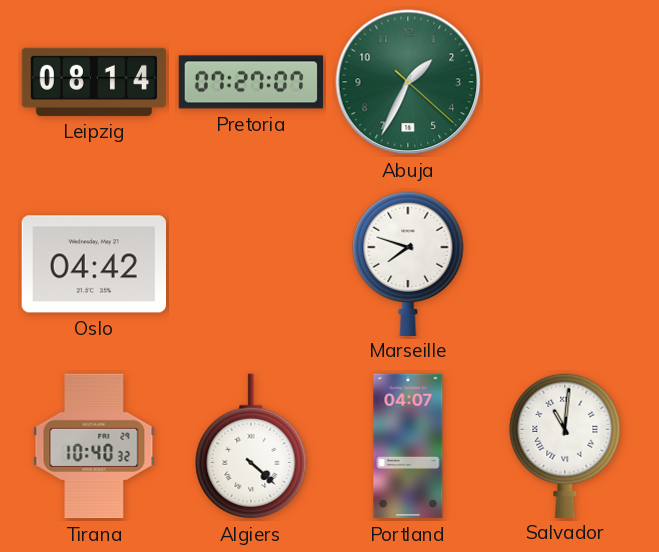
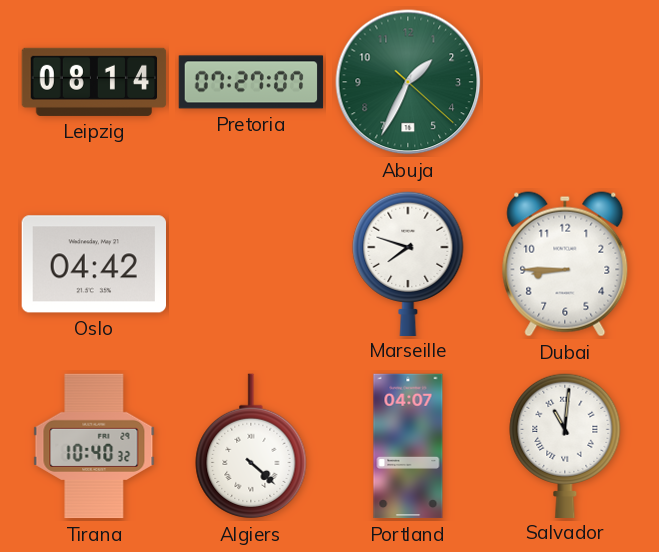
Dubai: none -> 8:45
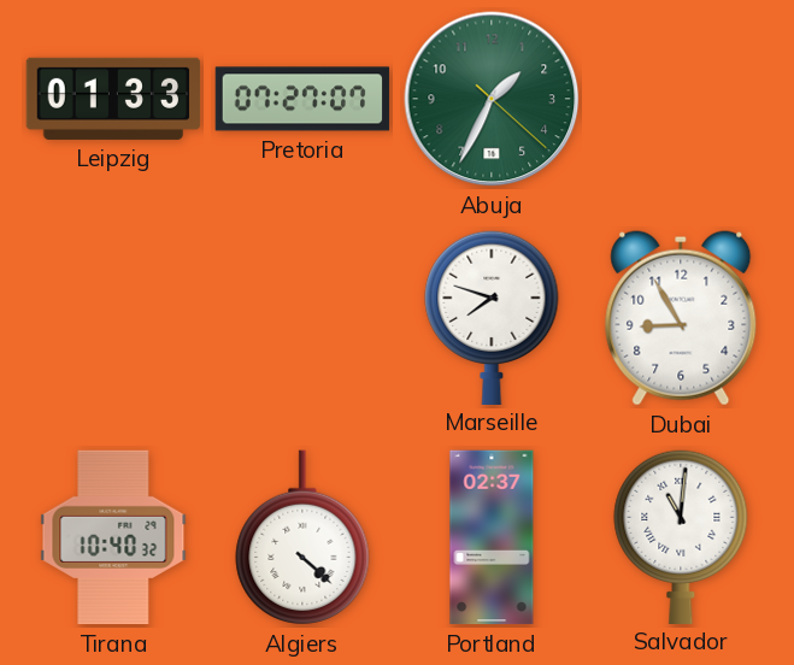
Leipzig: 08:14 -> 01:33
Oslo: 04:42 -> none
Dubai: 8:45 -> 8:55
Portland: 04:07 -> 02:37
